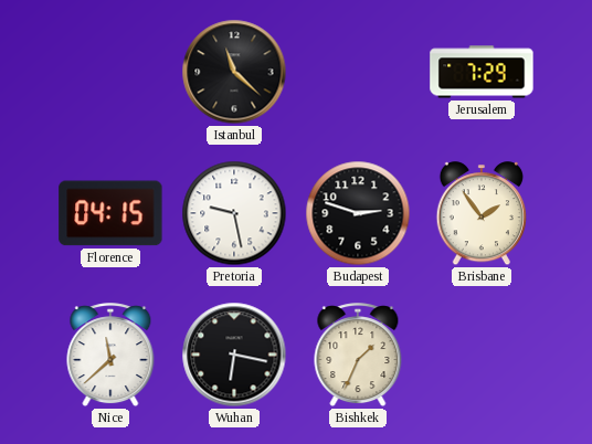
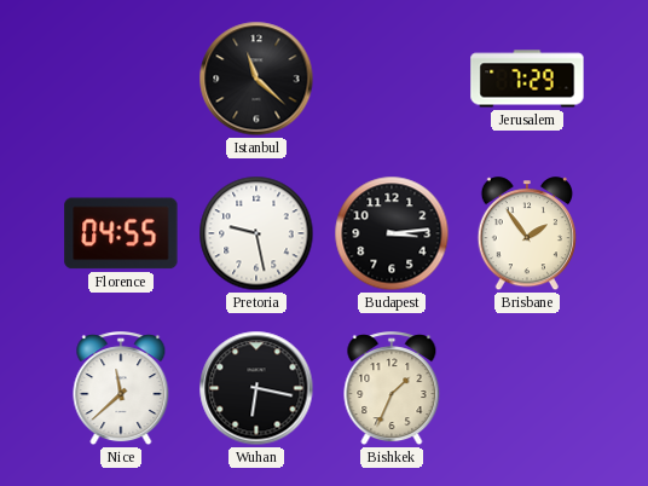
Florence: 04:15 -> 04:55
Budapest: 2:48 -> 3:14
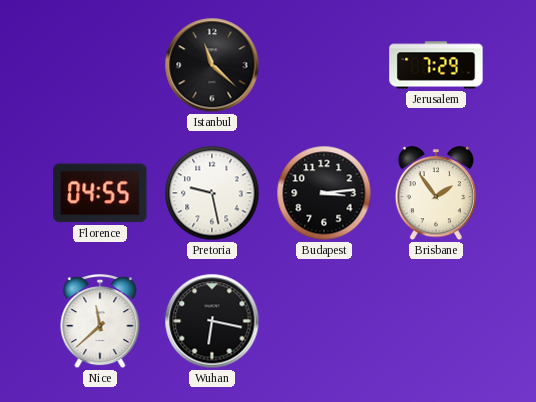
Bishkek: 1:34 -> none
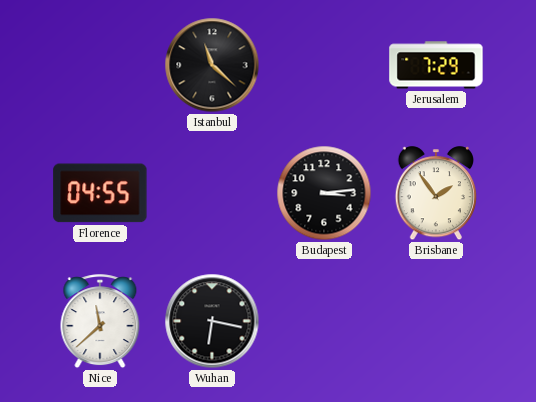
Pretoria: 9:28 -> none
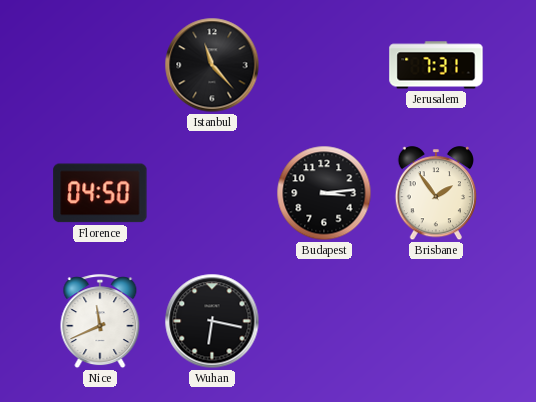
Istanbul: 11:22 -> 11:23
Jerusalem: 7:29 -> 7:31
Florence: 04:55 -> 04:50
Nice: 11:38 -> 11:41
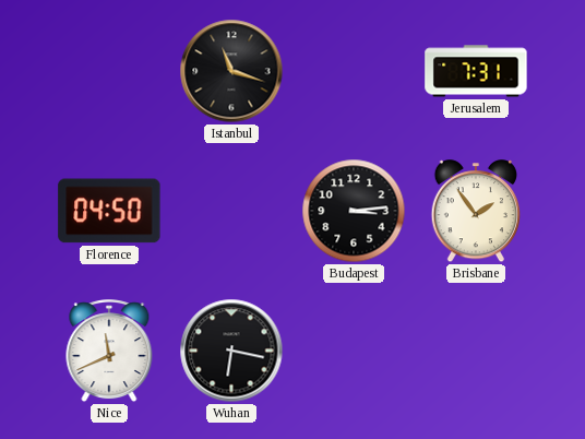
Istanbul: 11:23 -> 11:18
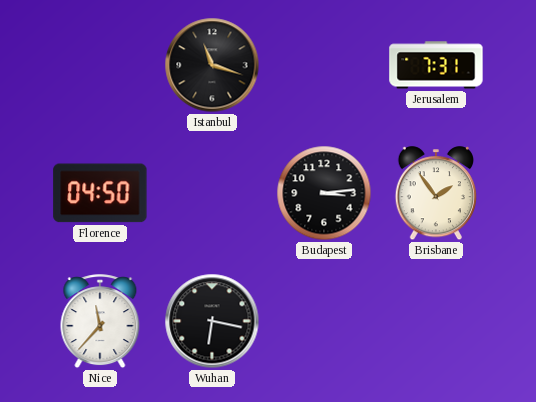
Nice: 11:41 -> 11:37
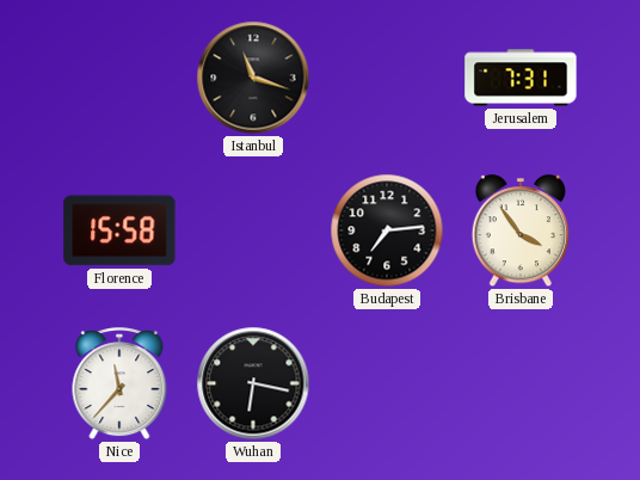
Florence: 04:50 -> 15:58
Budapest: 3:14 -> 7:14
Brisbane: 1:54 -> 3:54
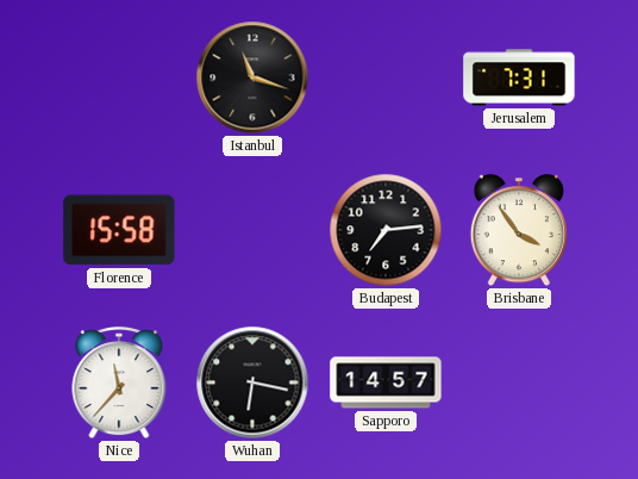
Sapporo: none -> 14:57
